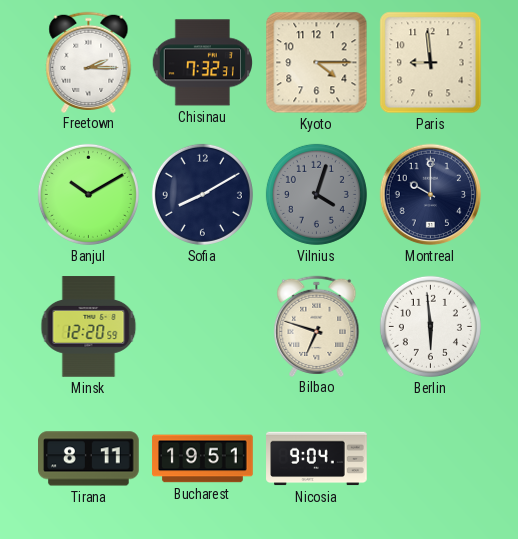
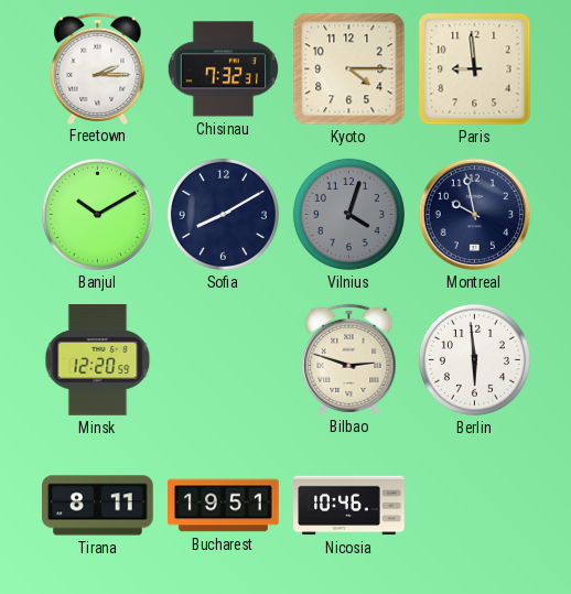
Montreal: 10:00 -> 9:58
Bilbao: 6:48 -> 2:48
Nicosia: 9:04 -> 10:46
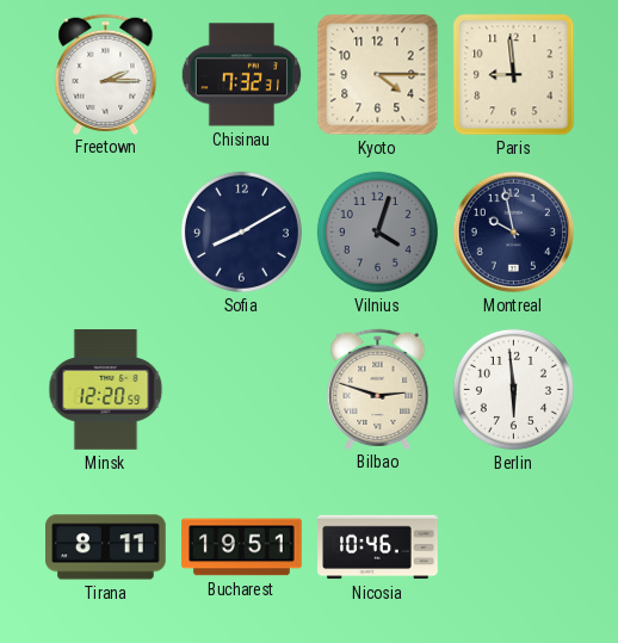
Banjul: 10:10 -> none
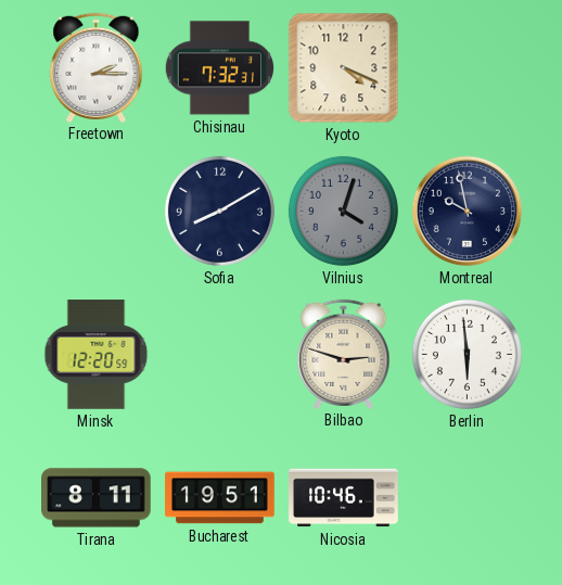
Kyoto: 4:15 -> 4:19
Paris: 8:59 -> none
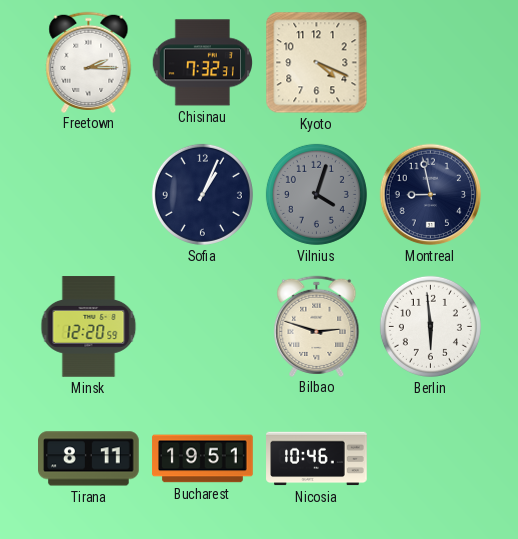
Sofia: 8:10 -> 1:04
Montreal: 9:58 -> 8:58
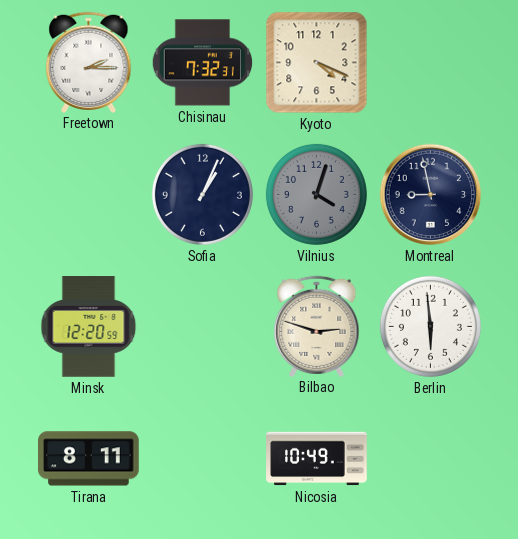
Bucharest: 19:51 -> none
Nicosia: 10:46 -> 10:49
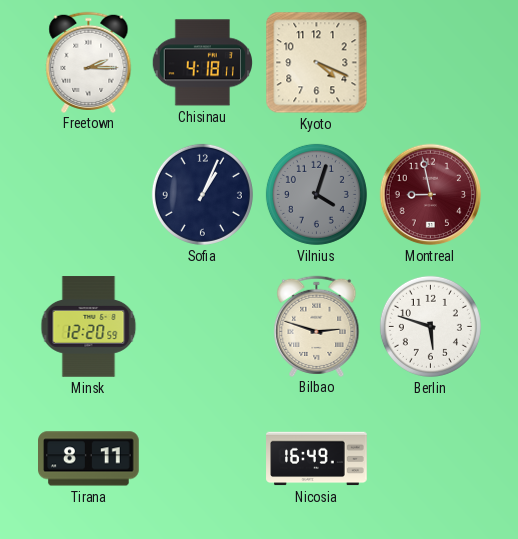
Chisinau: 7:32 -> 4:18
Montreal dial: navy -> burgundy
Berlin: 5:59 -> 5:48
Nicosia: 10:49 -> 16:49
